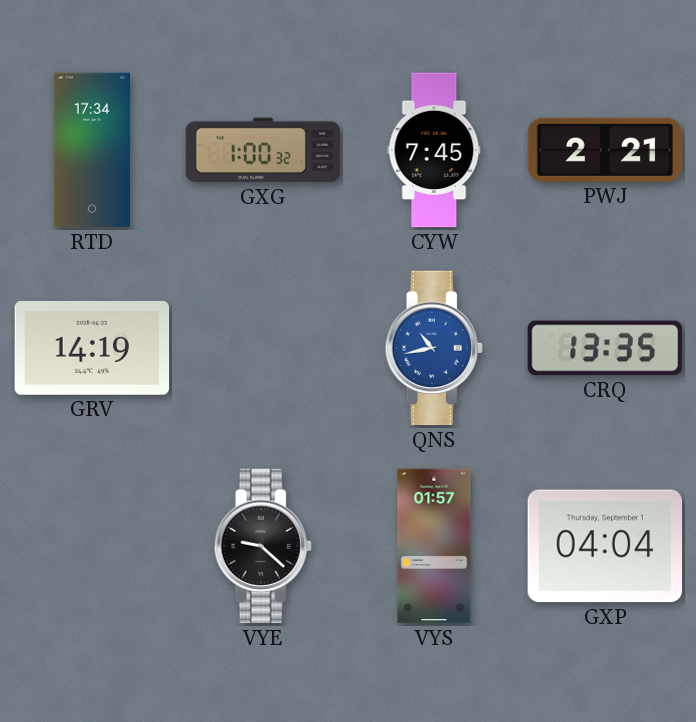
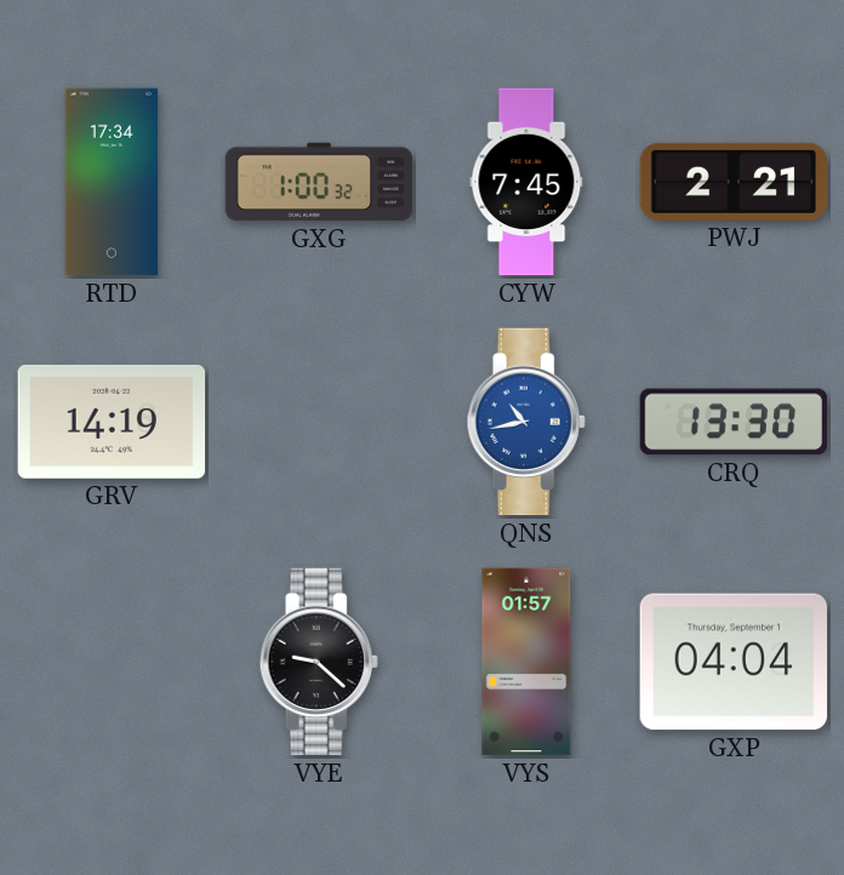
CRQ: 13:35 -> 13:30
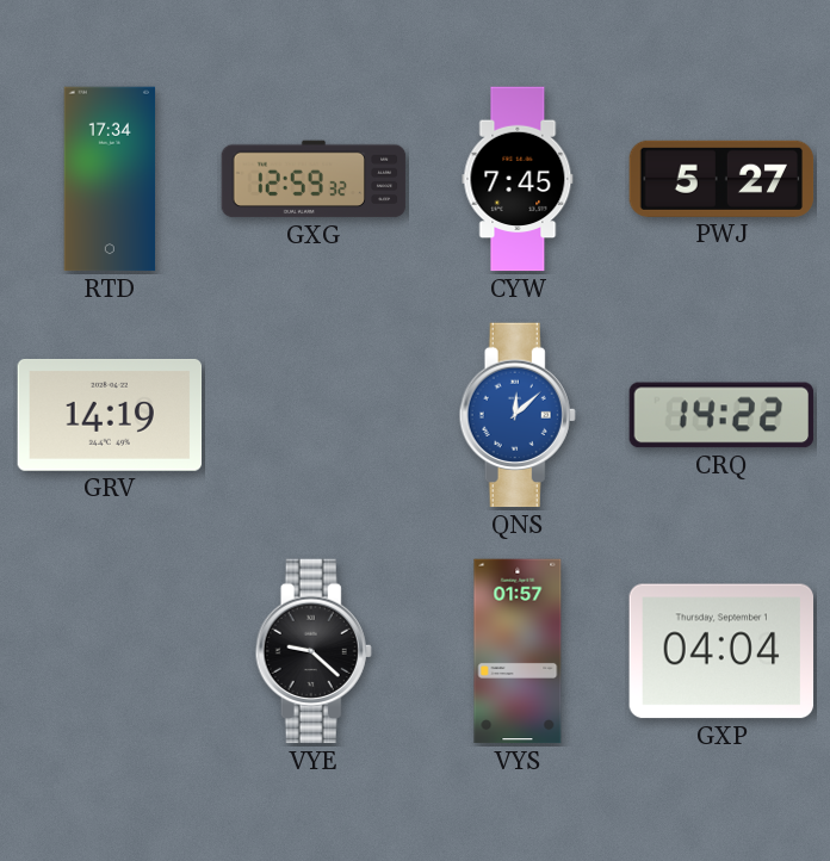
GXG: 1:00 -> 12:59
PWJ: 2:21 -> 5:27
QNS: 10:43 -> 12:08
CRQ: 13:30 -> 14:22
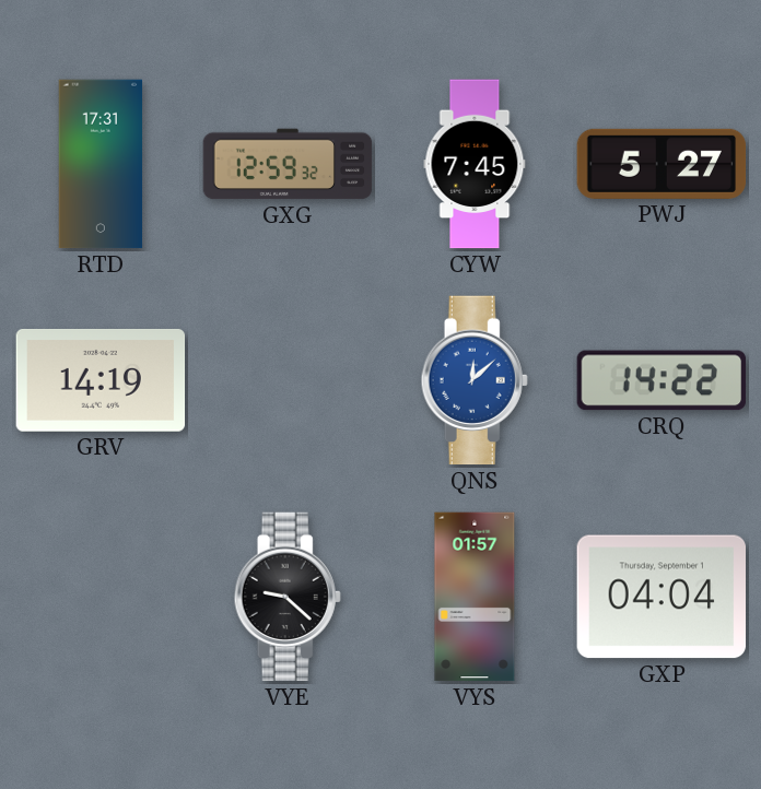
RTD: 17:34 -> 17:31
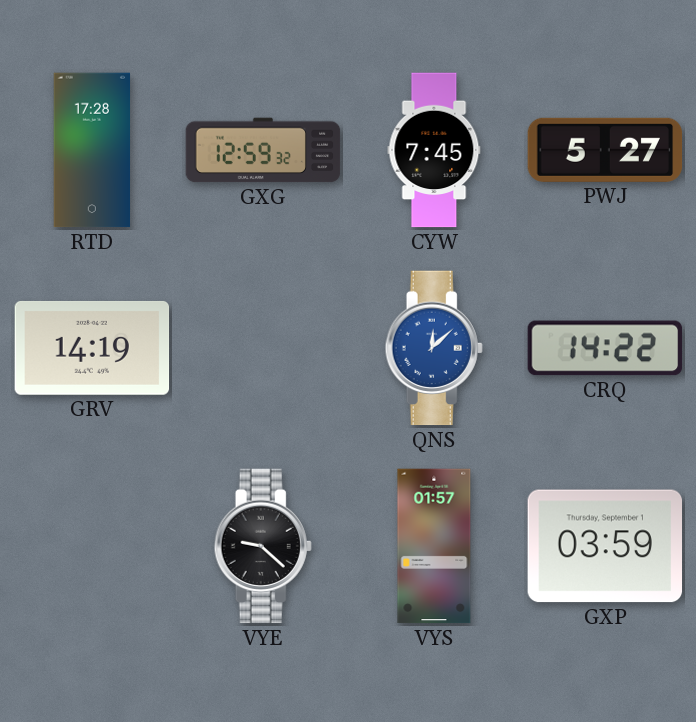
RTD: 17:31 -> 17:28
GXP: 04:04 -> 03:59
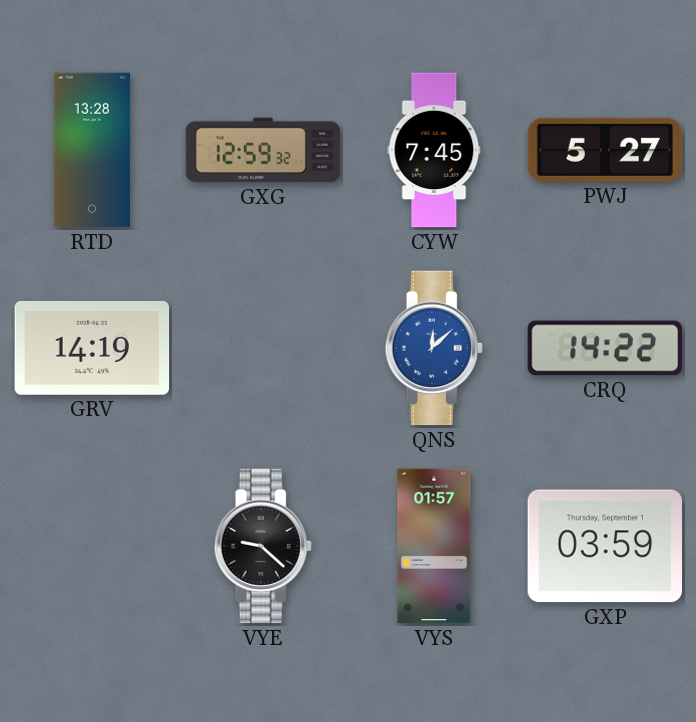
RTD: 17:28 -> 13:28
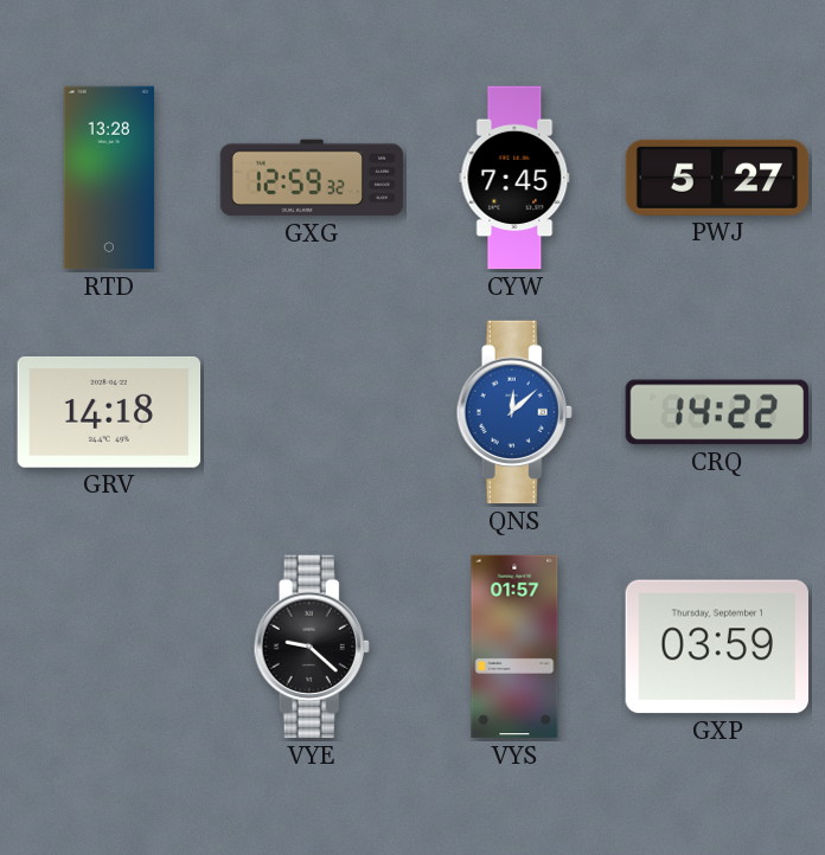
GRV: 14:19 -> 14:18
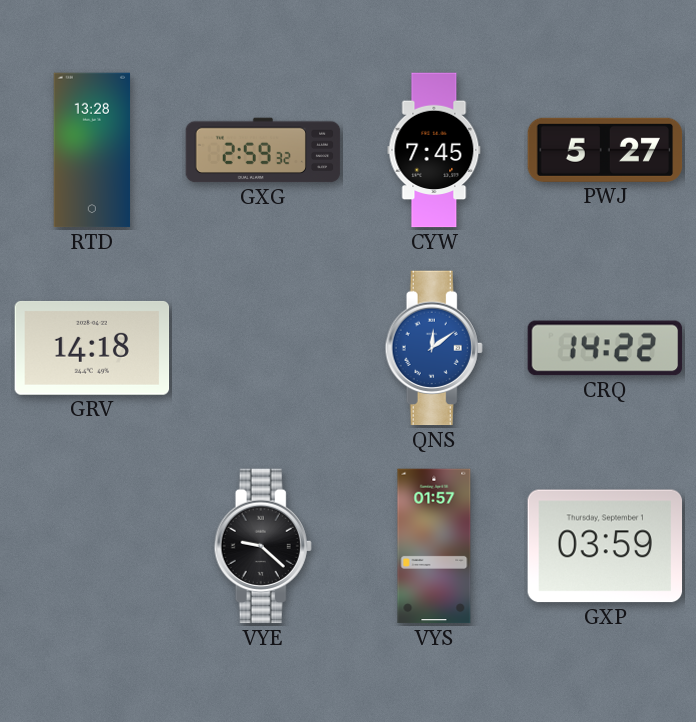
GXG: 12:59 -> 2:59
QNS: 12:08 -> 12:09
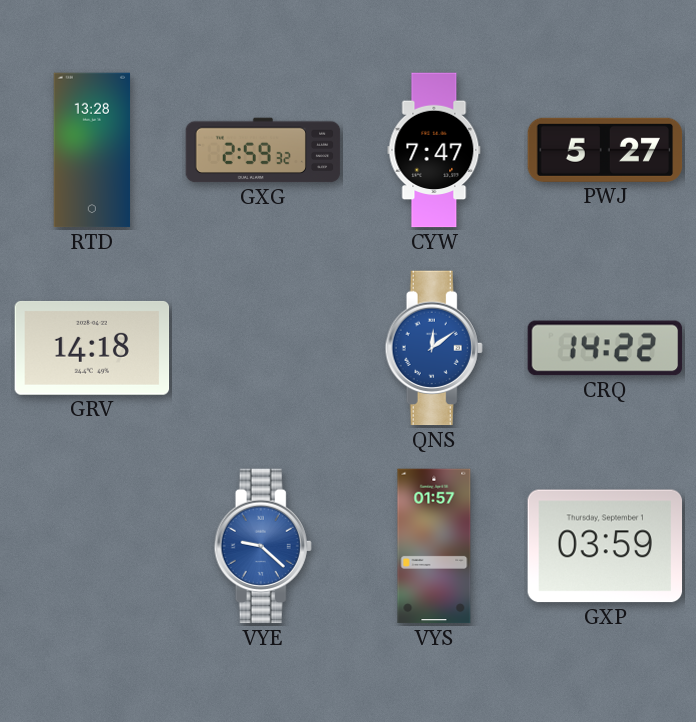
CYW: 7:45 -> 7:47
VYE dial: black -> blue
